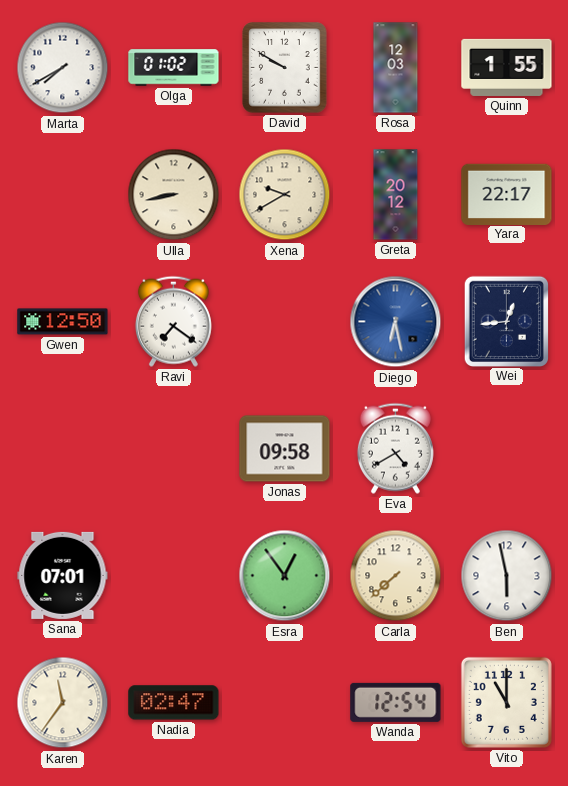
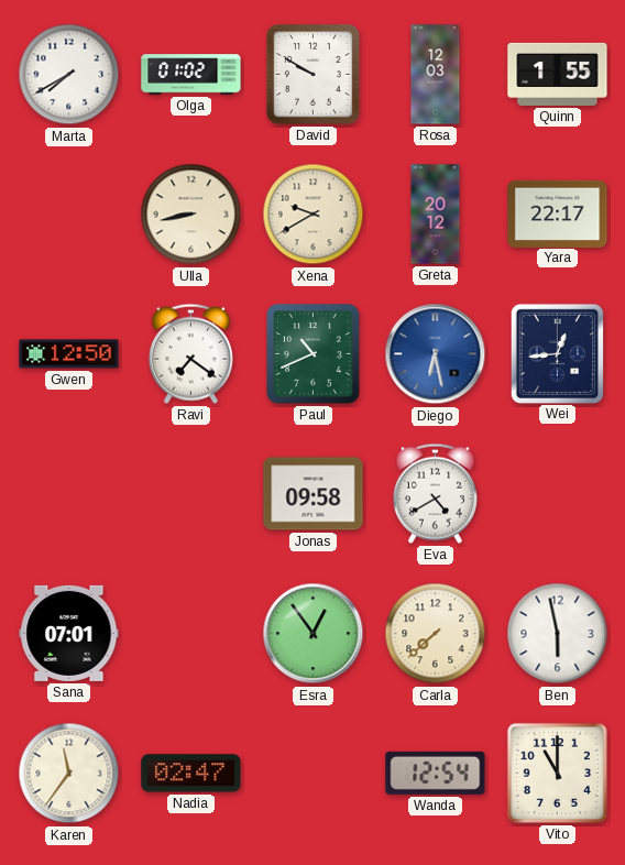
Paul: none -> 10:41
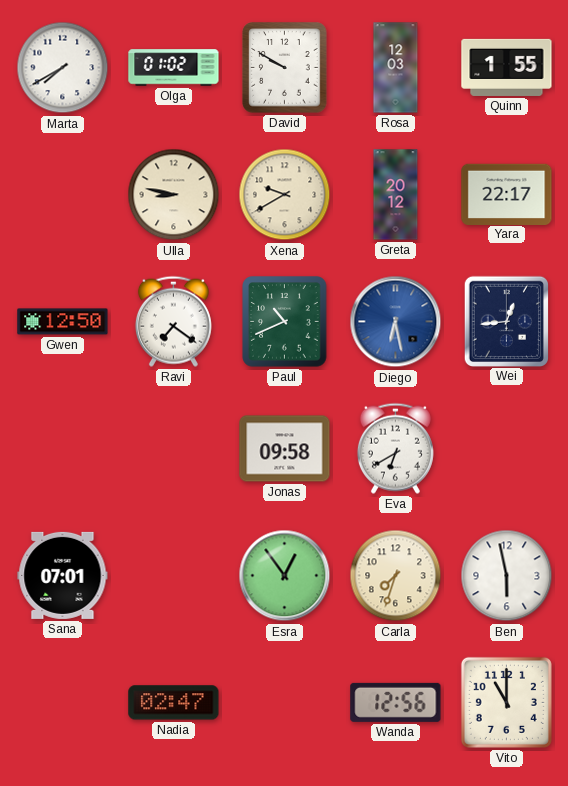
Ulla: 8:43 -> 8:47
Eva: 4:40 -> 6:40
Carla: 7:38 -> 7:33
Karen: 11:36 -> none
Wanda: 12:54 -> 12:56
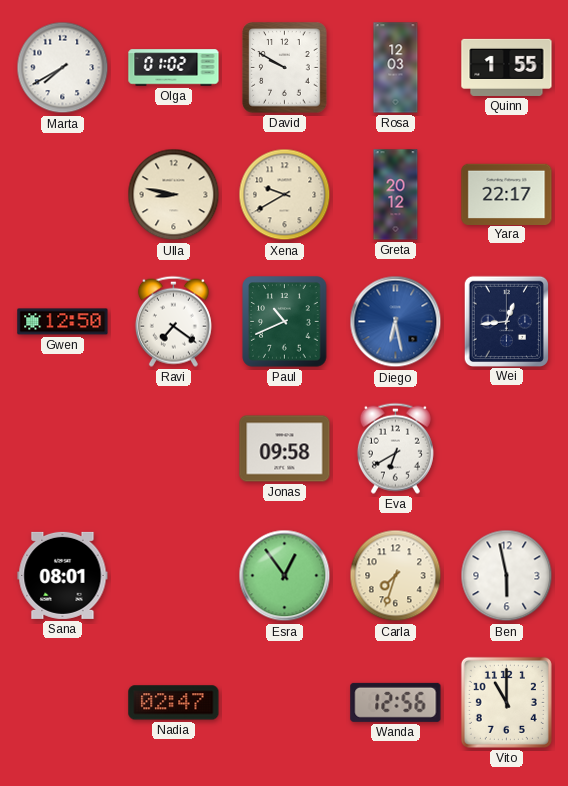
Sana: 07:01 -> 08:01
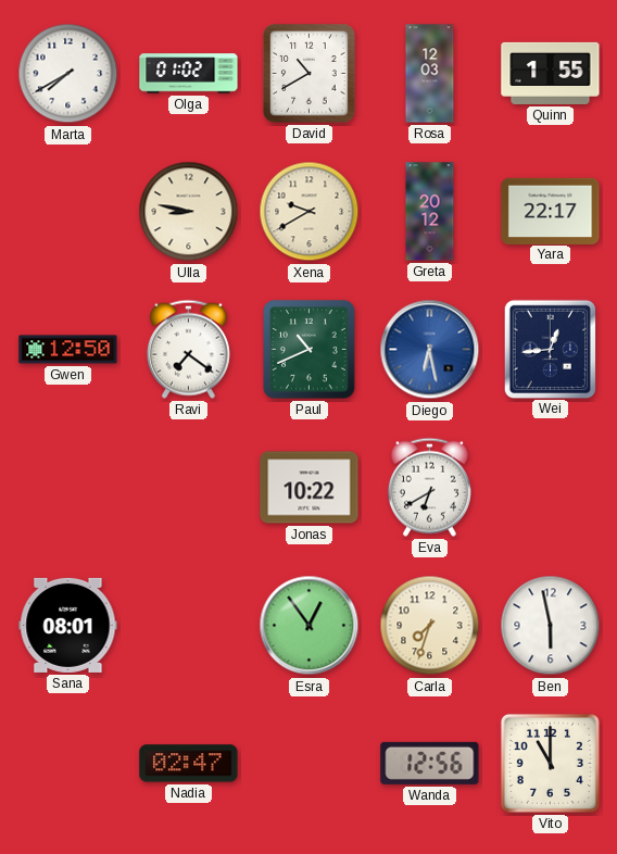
David: 9:50 -> 10:40
Jonas: 09:58 -> 10:22
